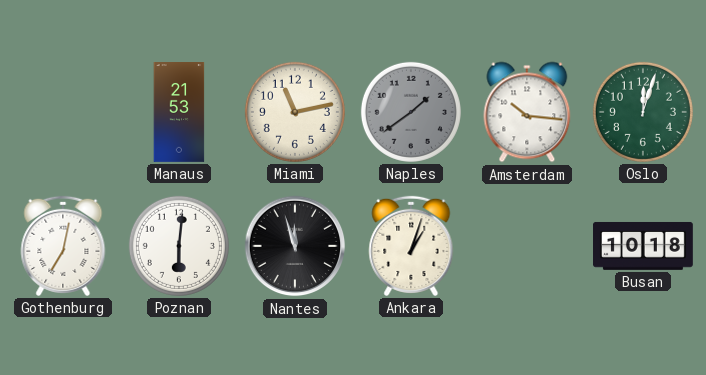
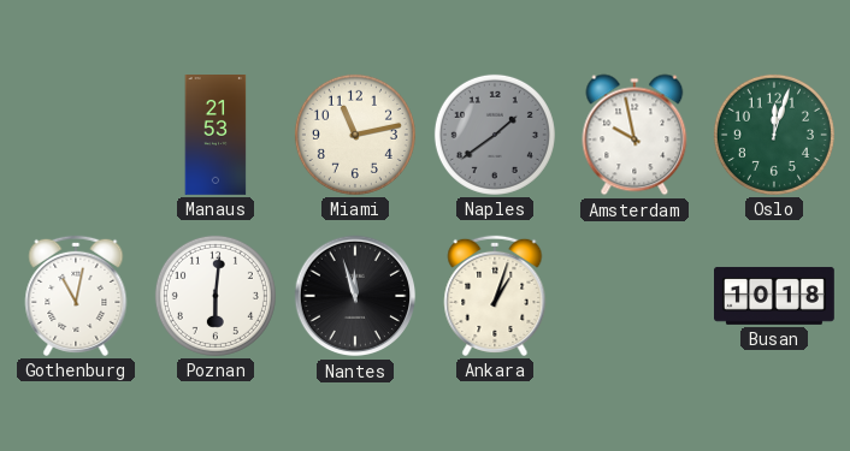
Amsterdam: 10:16 -> 9:58
Gothenburg: 7:02 -> 11:02
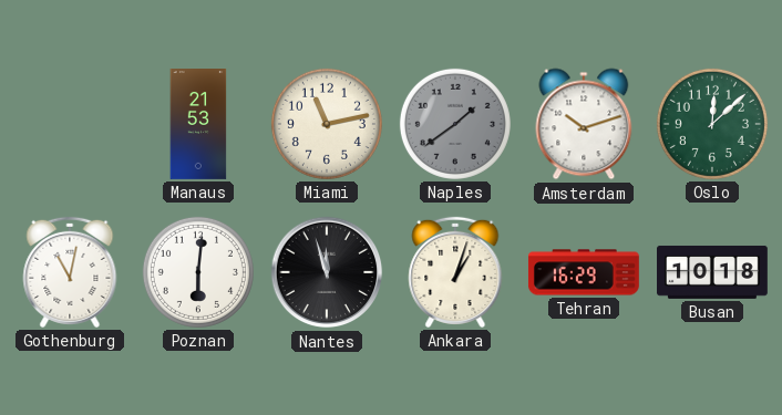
Amsterdam: 9:58 -> 10:12
Oslo: 12:03 -> 12:08
Tehran: none -> 16:29
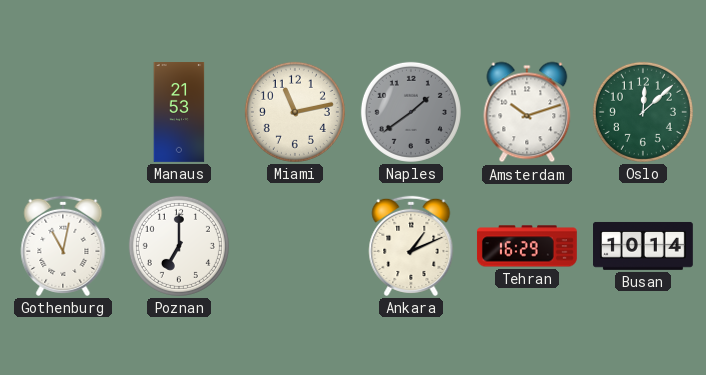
Poznan: 6:01 -> 7:00
Nantes: 11:57 -> none
Ankara: 1:03 -> 1:11
Busan: 10:18 -> 10:14
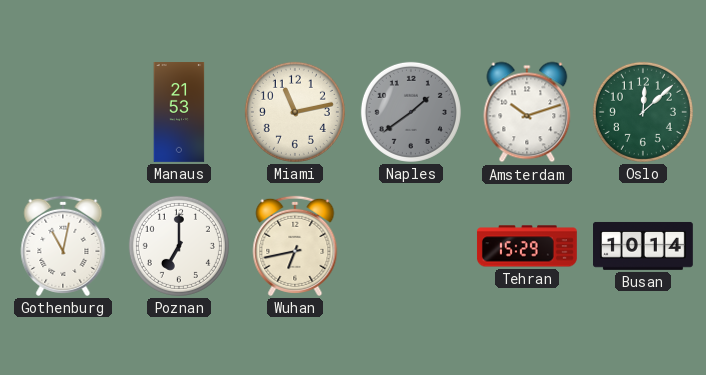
Wuhan: none -> 6:43
Ankara: 1:11 -> none
Tehran: 16:29 -> 15:29
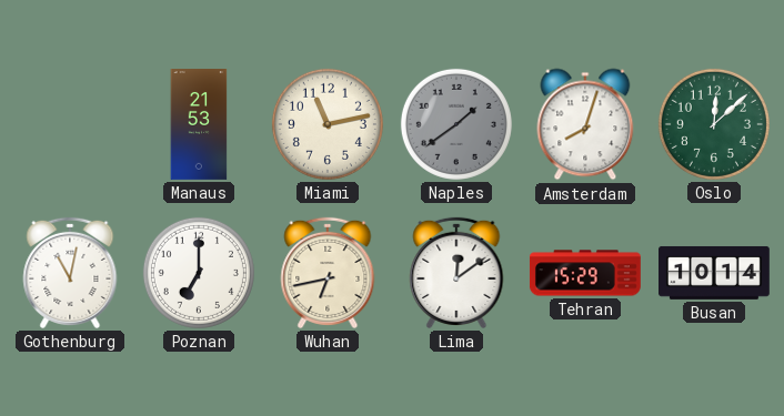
Amsterdam: 10:12 -> 8:03
Lima: none -> 12:09
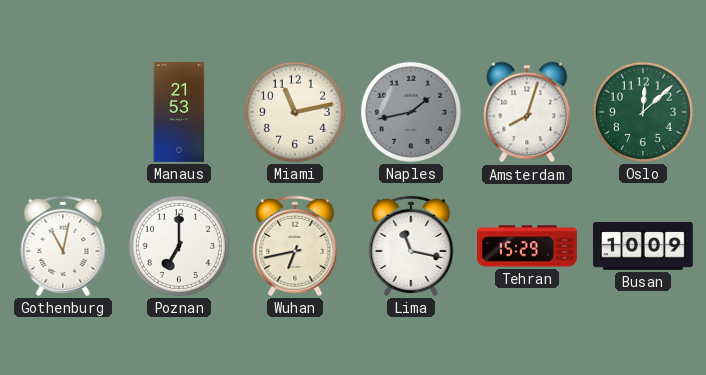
Naples: 1:39 -> 1:43
Lima: 12:09 -> 11:17
Busan: 10:14 -> 10:09
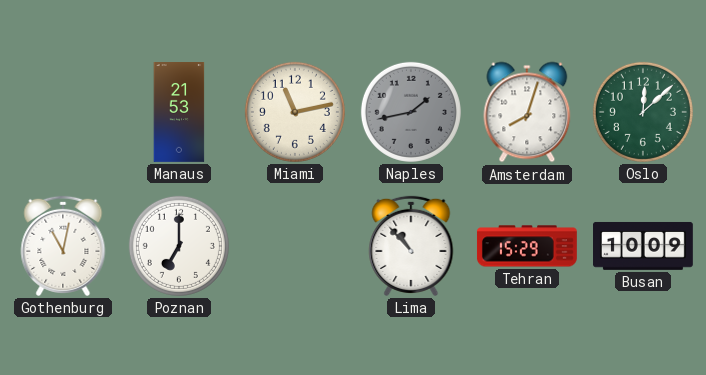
Wuhan: 6:43 -> none
Lima: 11:17 -> 10:53
